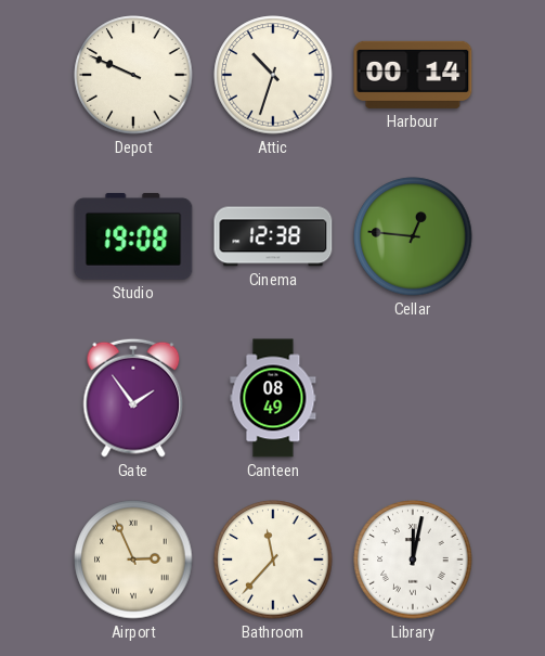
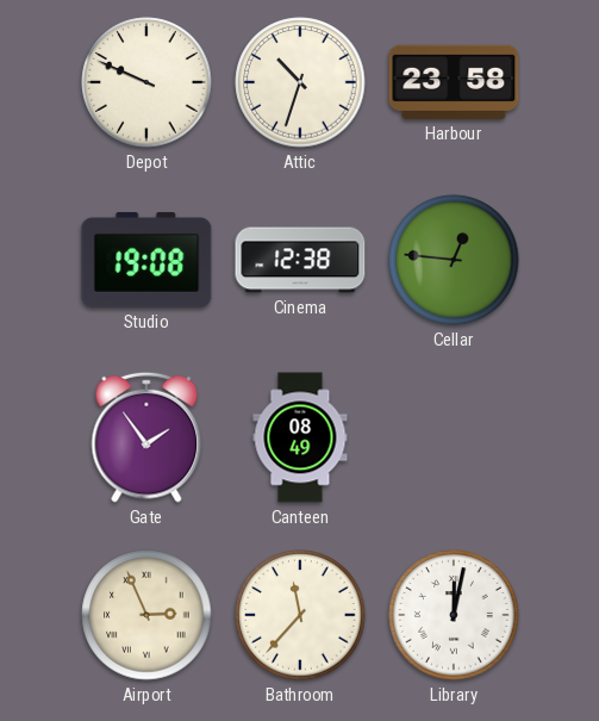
Harbour: 00:14 -> 23:58
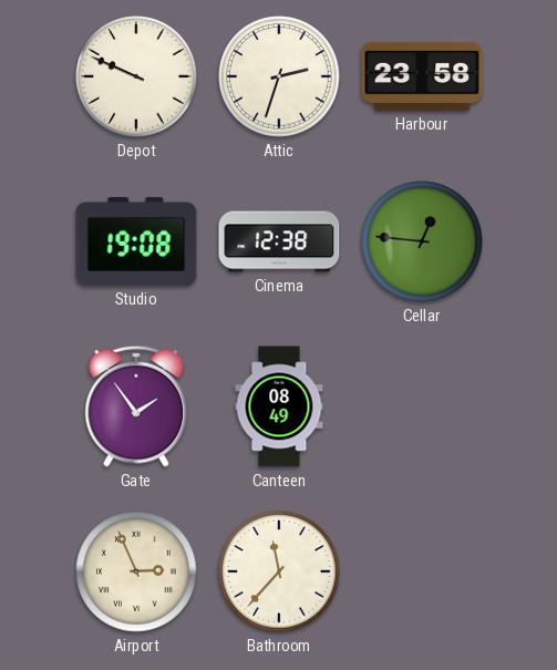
Attic: 10:33 -> 2:33
Library: 12:02 -> none
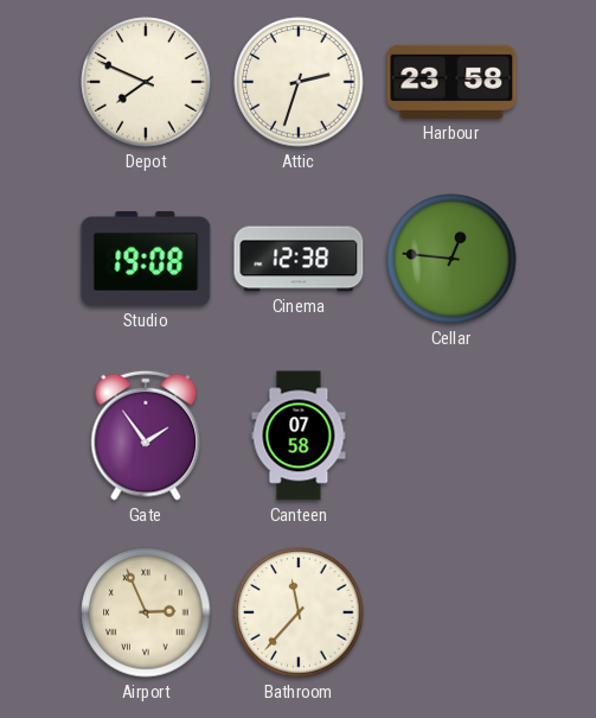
Depot: 9:49 -> 7:49
Canteen: 08:49 -> 07:58
